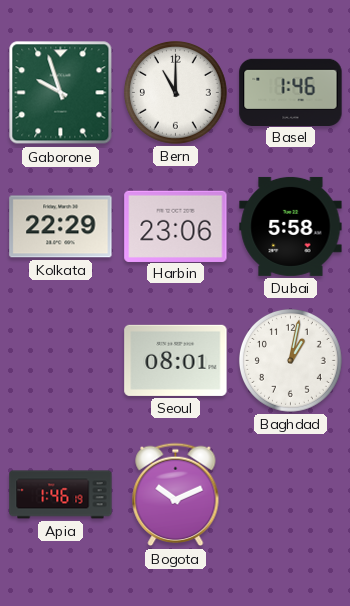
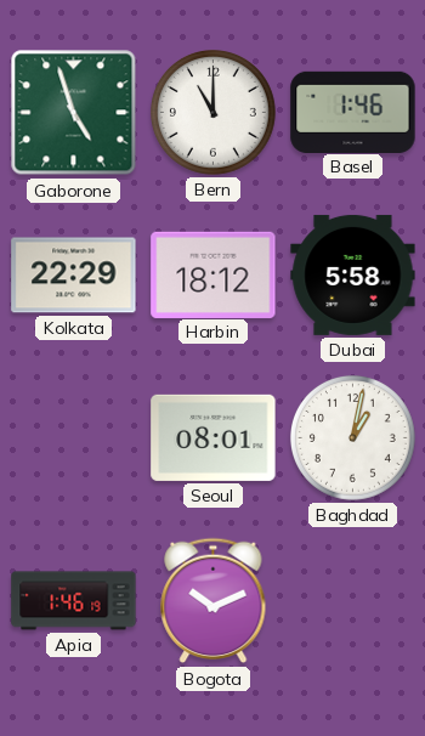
Gaborone: 9:57 -> 4:57
Harbin: 23:06 -> 18:12
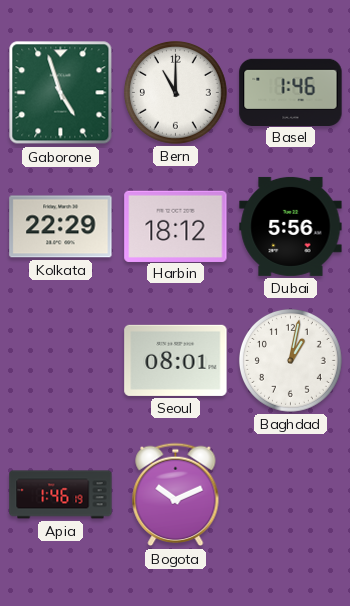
Dubai: 5:58 -> 5:56
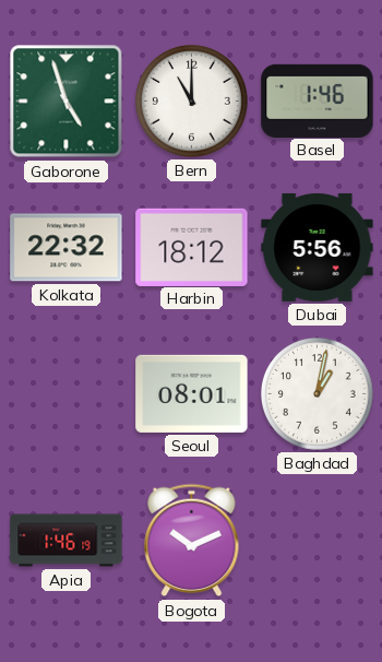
Kolkata: 22:29 -> 22:32
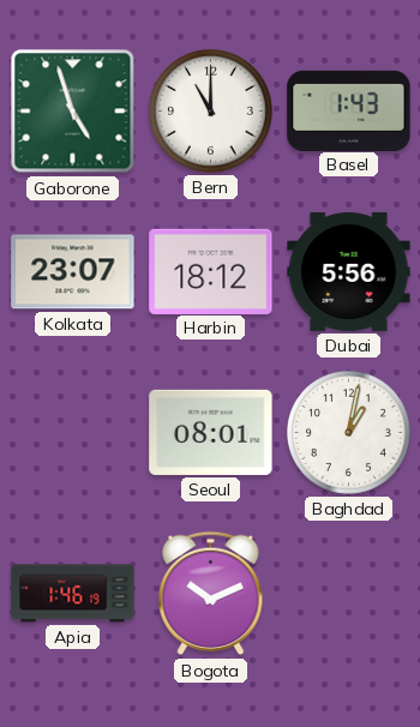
Basel: 1:46 -> 1:43
Kolkata: 22:32 -> 23:07
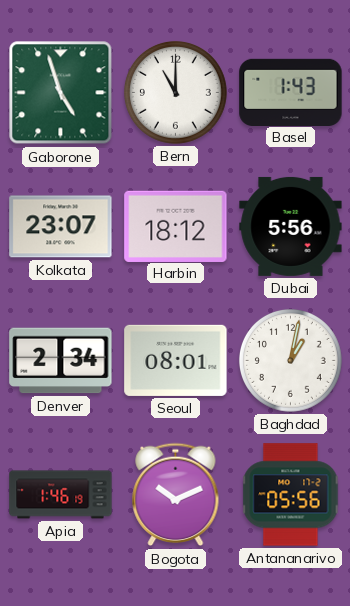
Denver: none -> 2:34
Antananarivo: none -> 05:56
